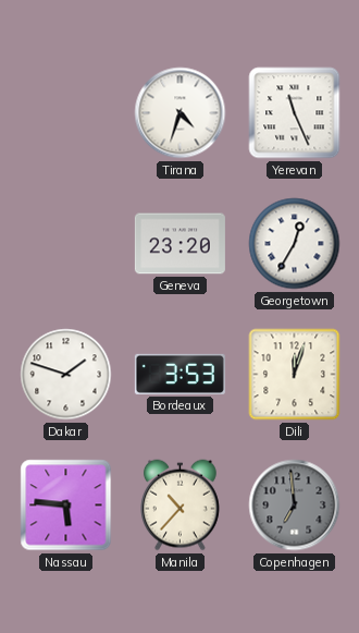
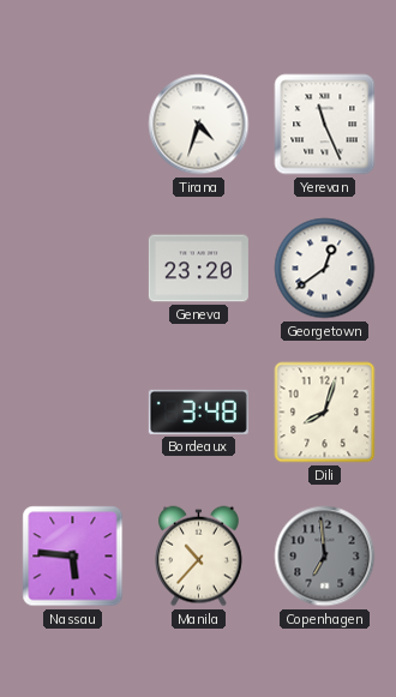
Georgetown: 12:35 -> 12:39
Dakar: 1:48 -> none
Bordeaux: 3:53 -> 3:48
Dili: 12:03 -> 8:03
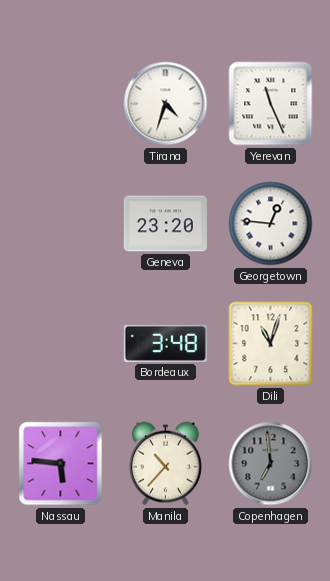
Georgetown: 12:39 -> 12:46
Dili: 8:03 -> 11:03
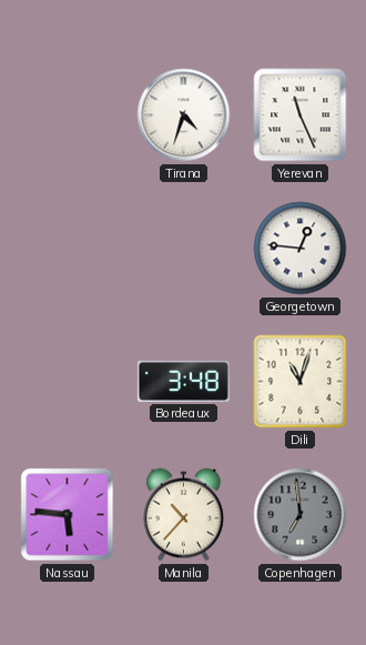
Geneva: 23:20 -> none
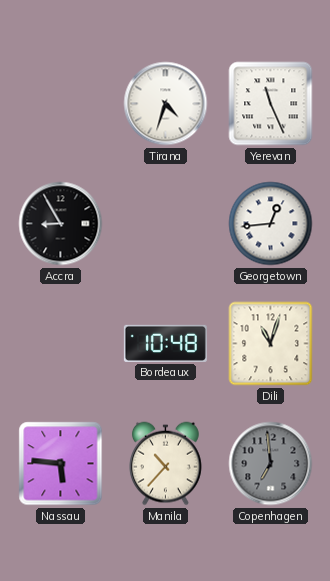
Accra: none -> 8:55
Georgetown: 12:46 -> 12:44
Bordeaux: 3:48 -> 10:48
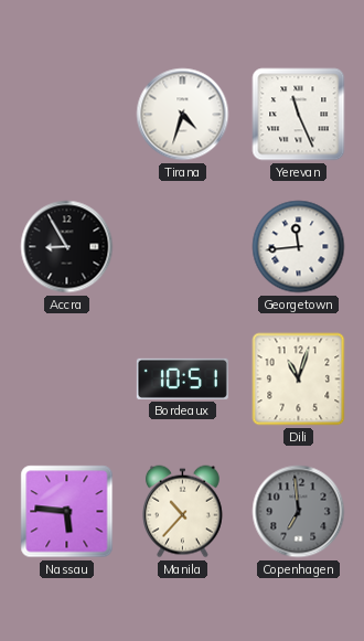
Georgetown: 12:44 -> 11:44
Bordeaux: 10:48 -> 10:51
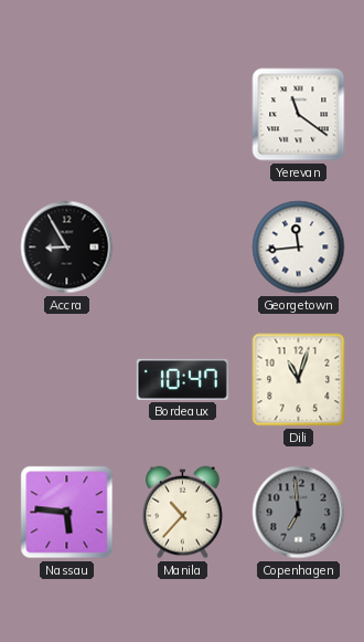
Tirana: 4:33 -> none
Yerevan: 11:26 -> 11:21
Bordeaux: 10:51 -> 10:47
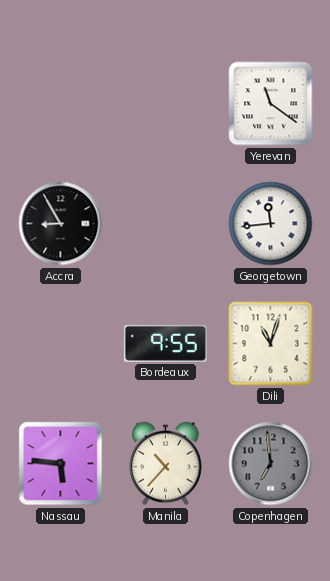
Bordeaux: 10:47 -> 9:55
